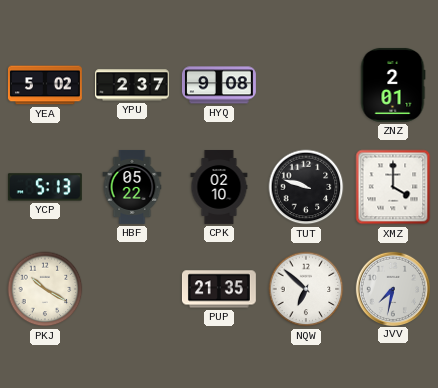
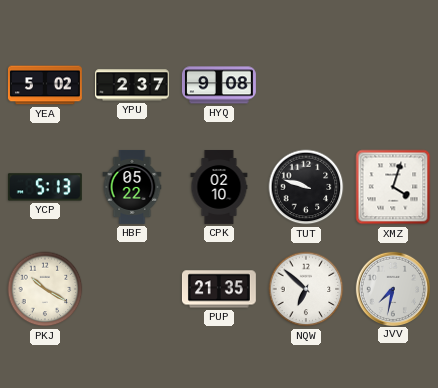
ZNZ: 2:01 -> none
XMZ: 4:00 -> 4:03
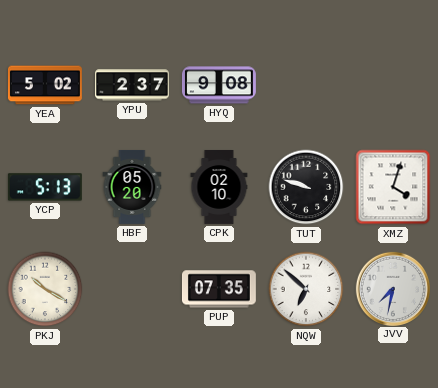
HBF: 05:22 -> 05:20
PUP: 21:35 -> 07:35
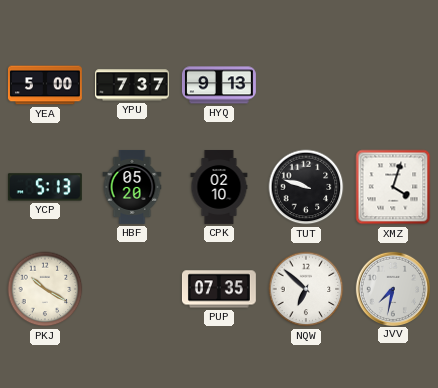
YEA: 5:02 -> 5:00
YPU: 2:37 -> 7:37
HYQ: 9:08 -> 9:13
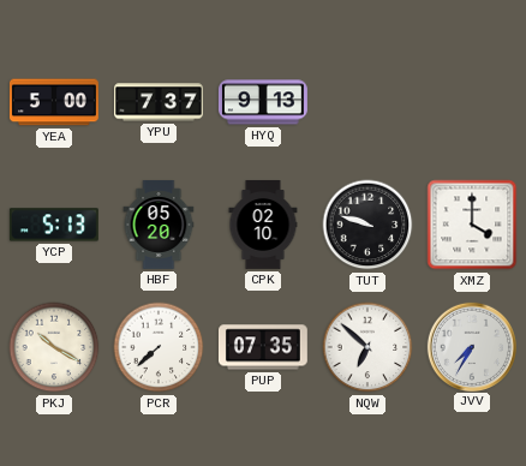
XMZ: 4:03 -> 4:00
PCR: none -> 7:38
JVV: 7:32 -> 7:35
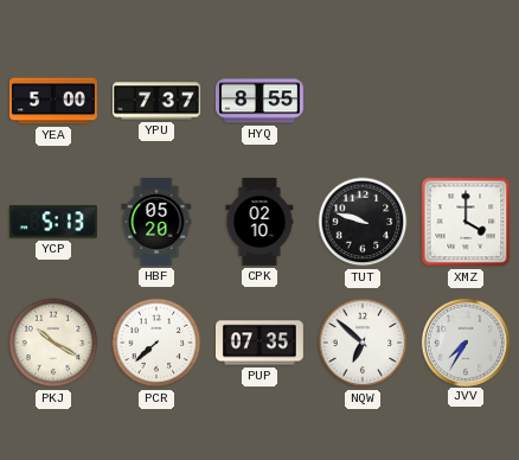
HYQ: 9:13 -> 8:55
